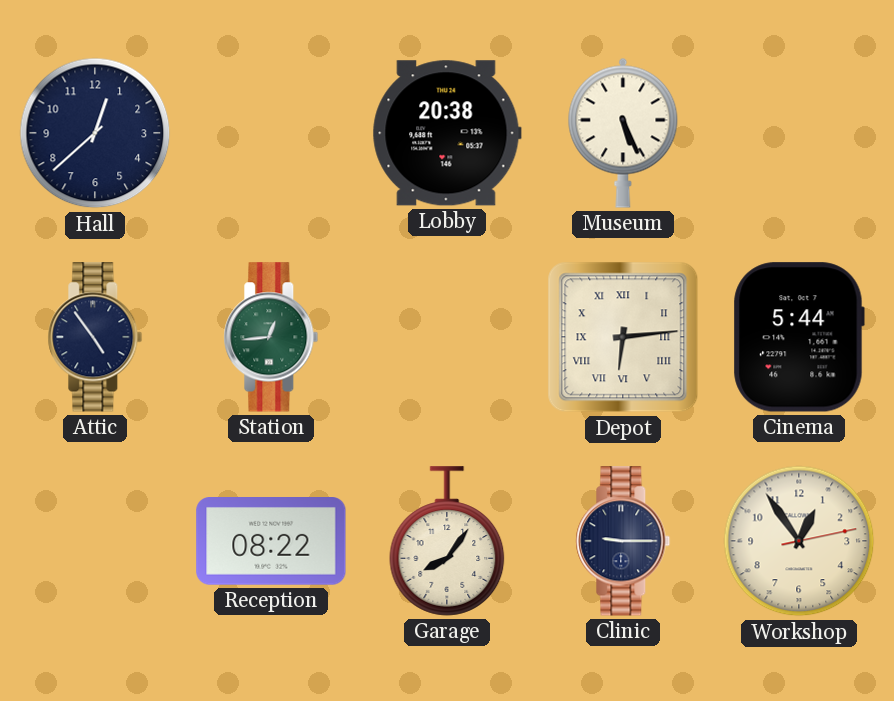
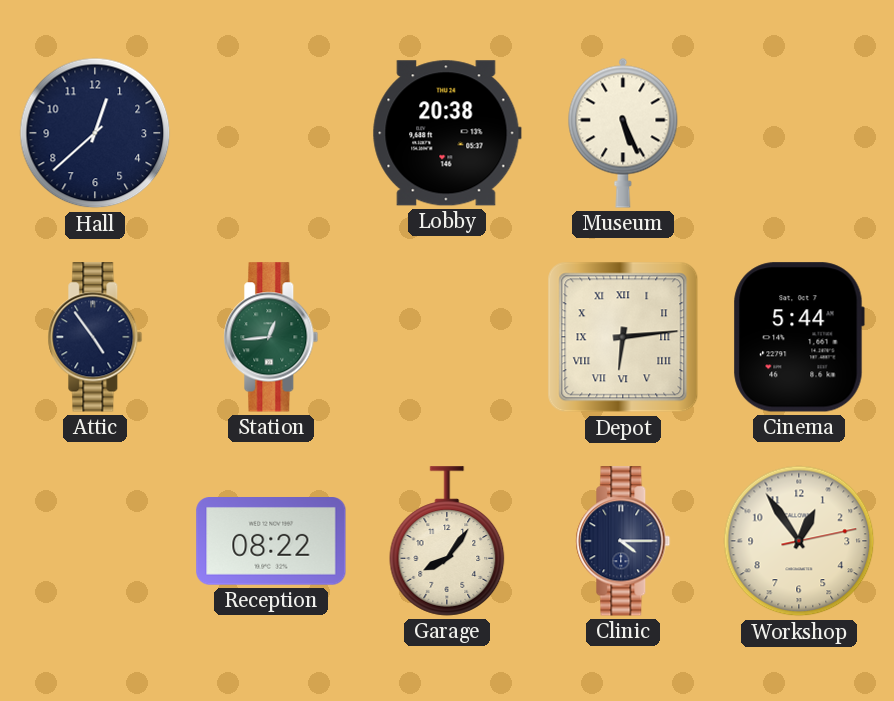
Clinic: 9:15 -> 4:15
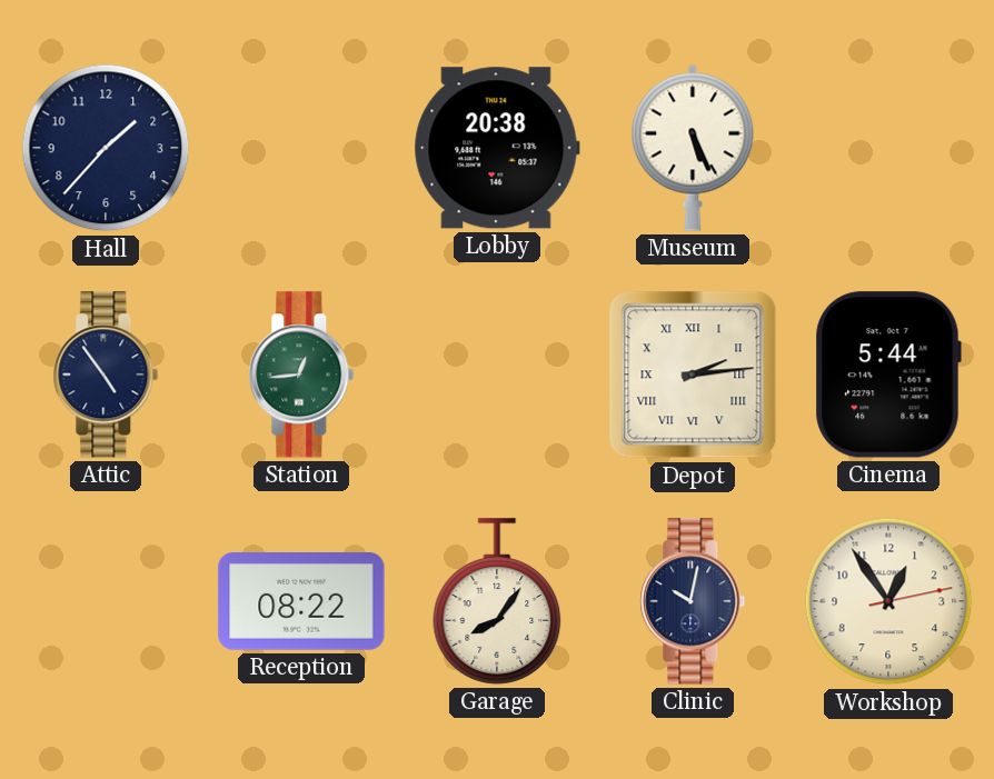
Hall: 12:38 -> 1:37
Depot: 6:14 -> 2:14
Clinic: 4:15 -> 10:02
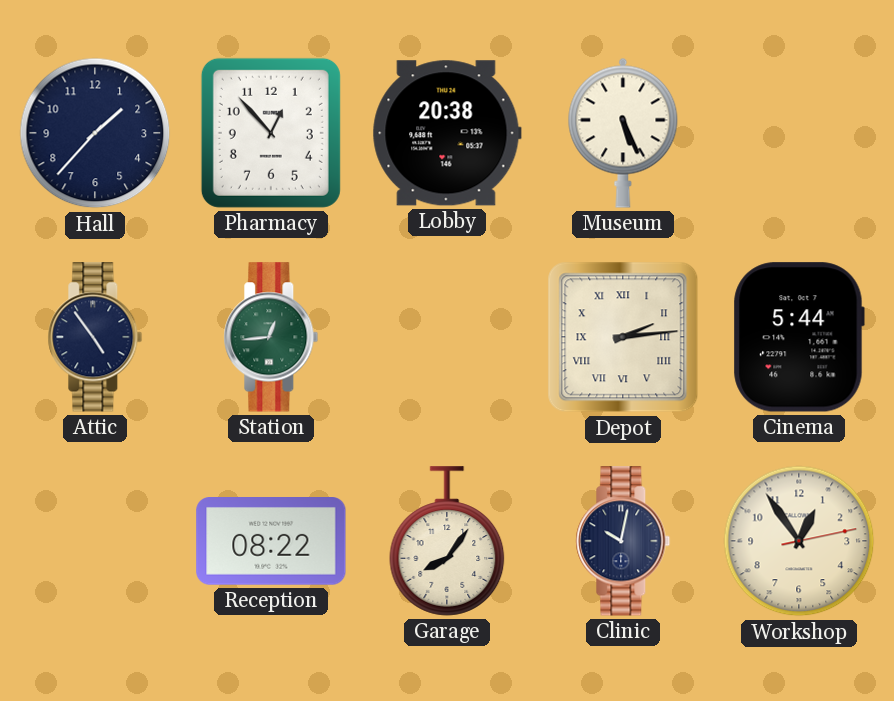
Pharmacy: none -> 12:53
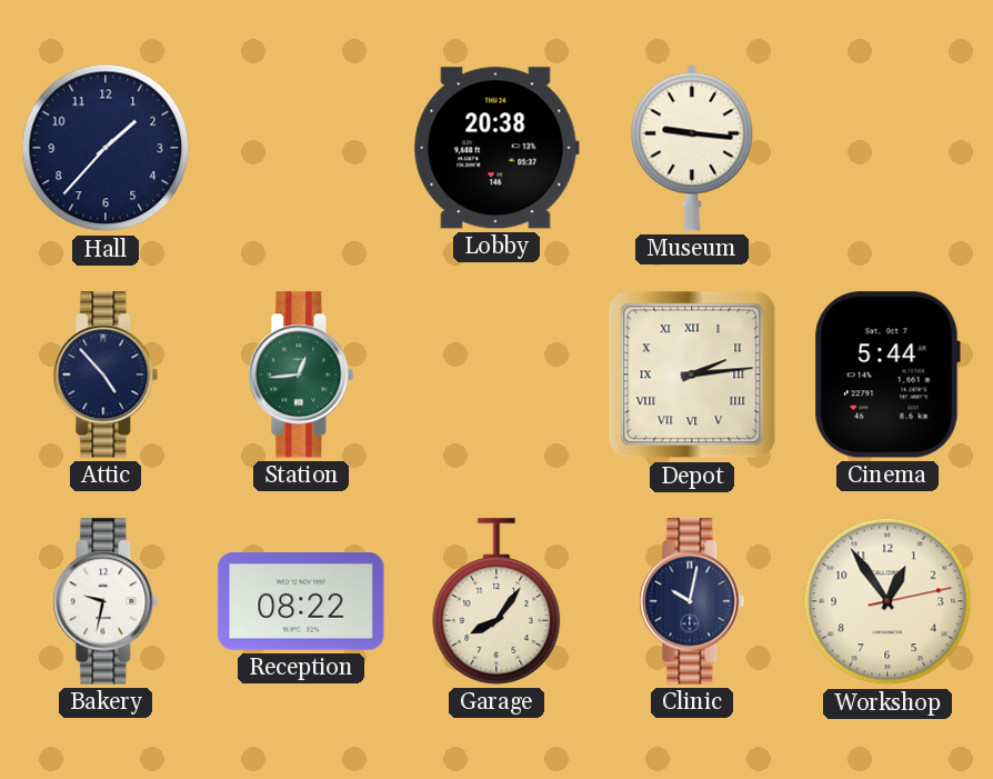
Pharmacy: 12:53 -> none
Museum: 5:26 -> 9:16
Attic: 4:54 -> 4:53
Bakery: none -> 9:32
